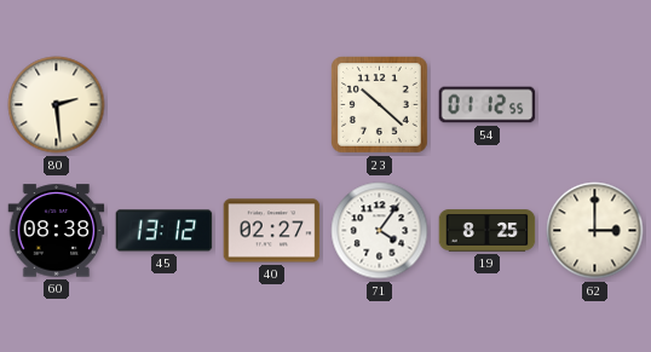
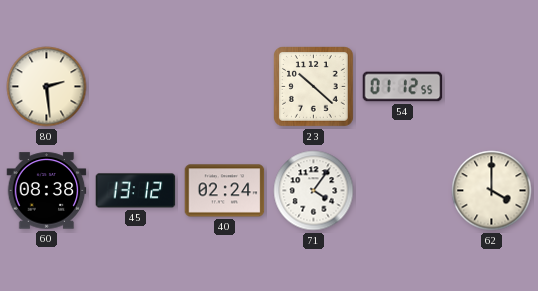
40: 02:27 -> 02:24
19: 8:25 -> none
62: 3:00 -> 4:00
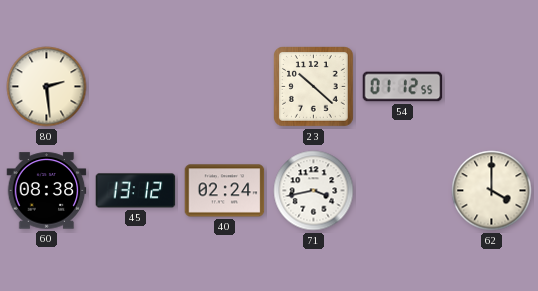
71: 4:06 -> 3:43
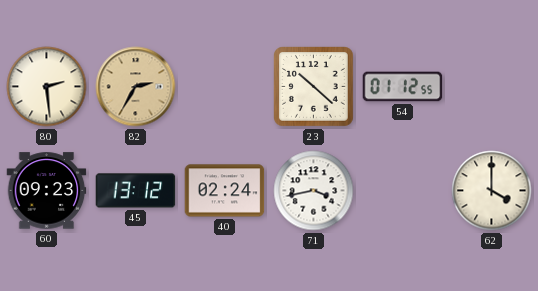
82: none -> 2:35
60: 08:38 -> 09:23
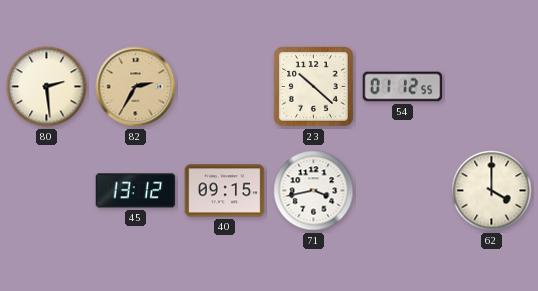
60: 09:23 -> none
40: 02:24 -> 09:15
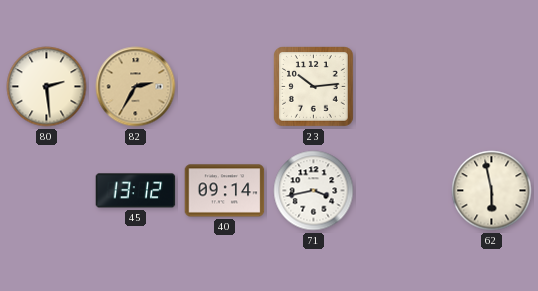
23: 10:22 -> 10:14
54: 01:12 -> none
40: 09:15 -> 09:14
62: 4:00 -> 5:58
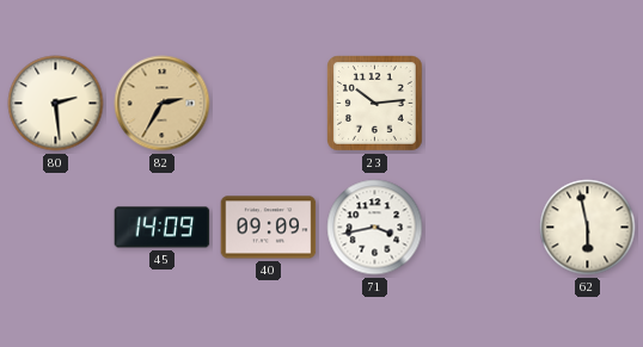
45: 13:12 -> 14:09
40: 09:14 -> 09:09
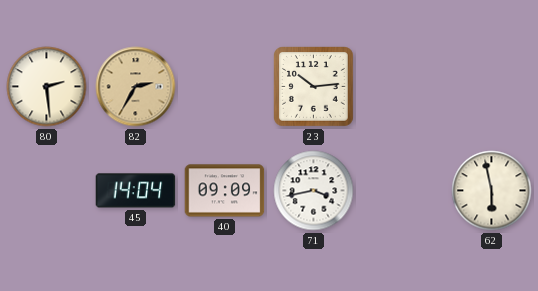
45: 14:09 -> 14:04
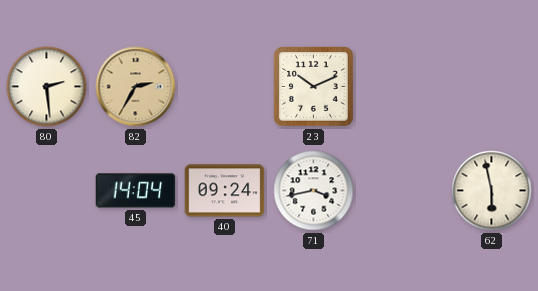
23: 10:14 -> 10:11
40: 09:09 -> 09:24
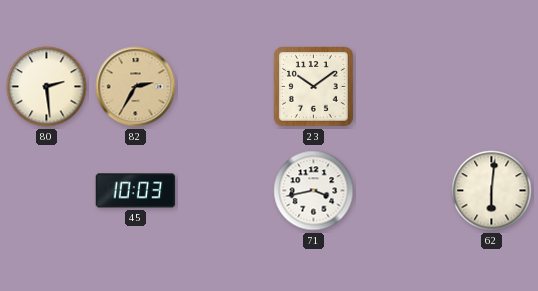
23: 10:11 -> 10:09
45: 14:04 -> 10:03
40: 09:24 -> none
62: 5:58 -> 6:01
